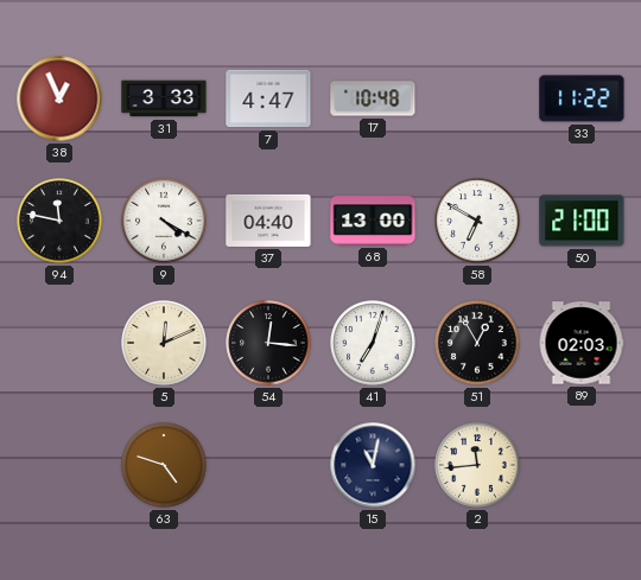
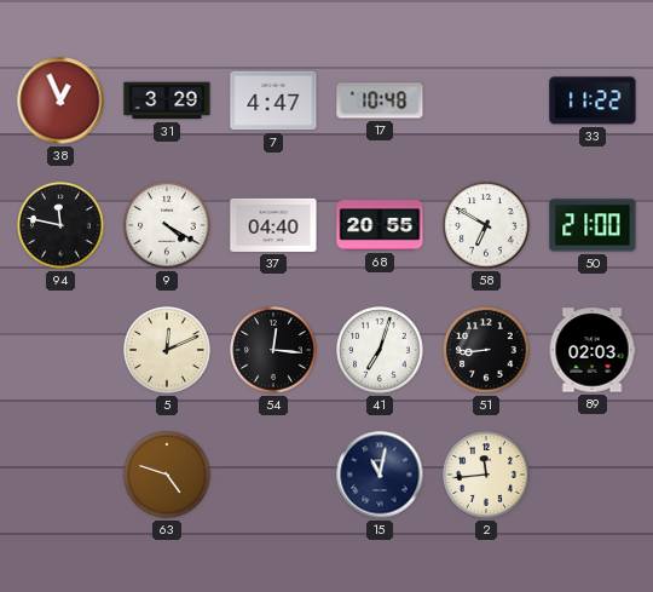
31: 3:33 -> 3:29
68: 13:00 -> 20:55
51: 12:55 -> 8:44
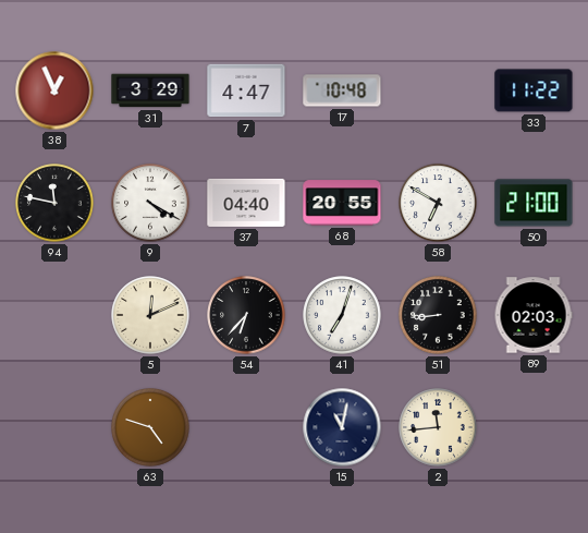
54: 12:16 -> 6:37
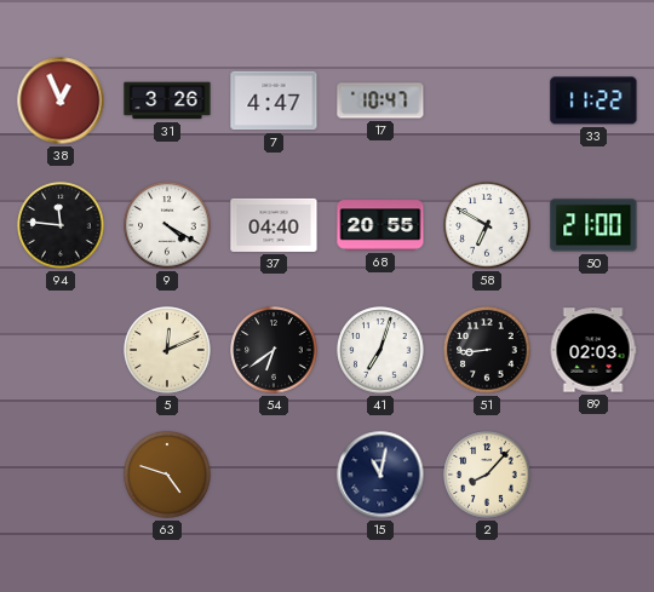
31: 3:29 -> 3:26
17: 10:48 -> 10:47
94: 11:47 -> 11:46
54: 6:37 -> 6:39
2: 11:44 -> 8:07
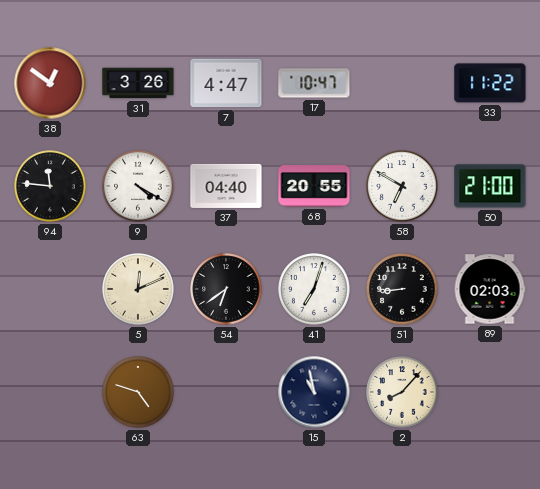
38: 12:56 -> 12:51
15: 11:02 -> 10:58
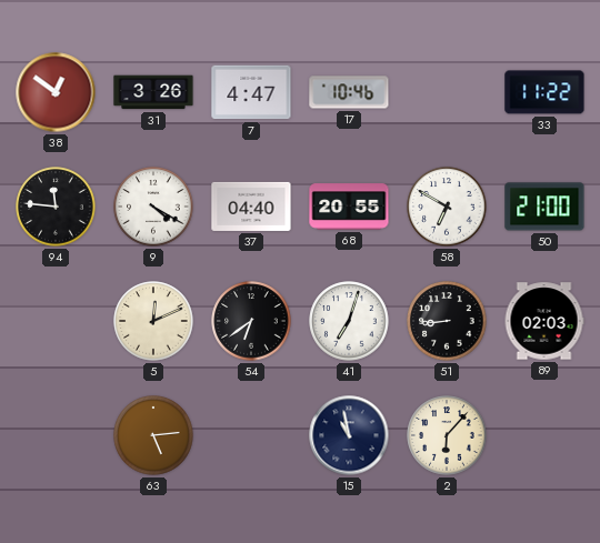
17: 10:47 -> 10:46
63: 4:48 -> 5:14
2: 8:07 -> 6:07
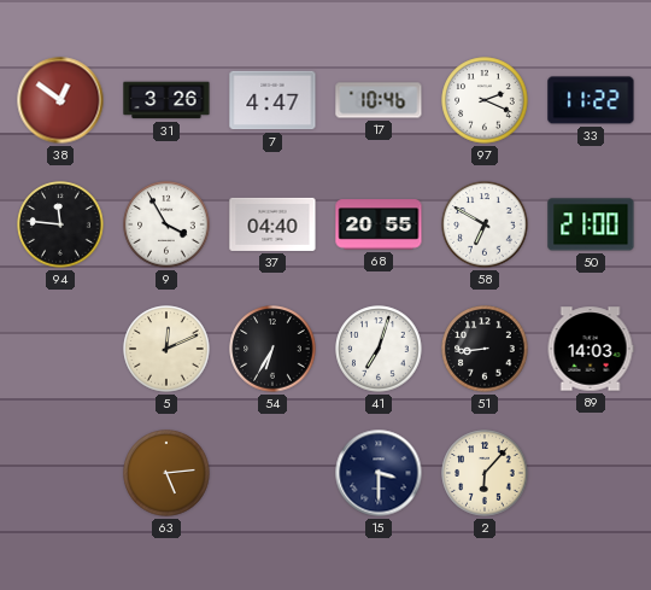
97: none -> 2:19
9: 4:20 -> 3:55
54: 6:39 -> 6:35
89: 02:03 -> 14:03
15: 10:58 -> 3:30
